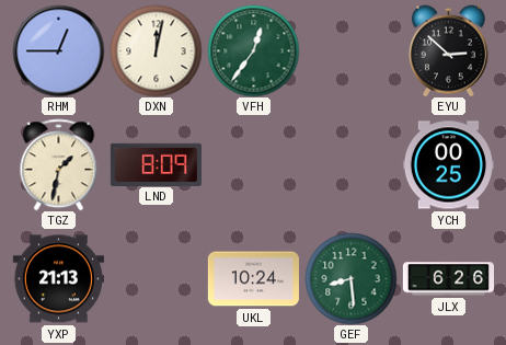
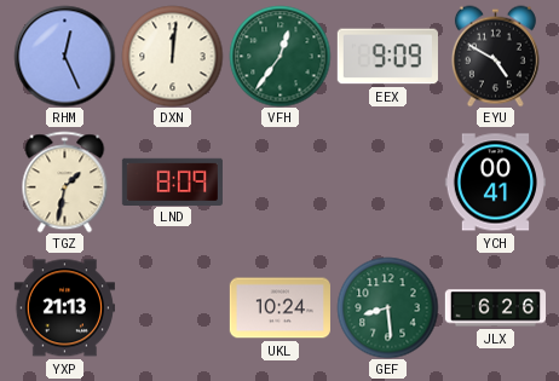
RHM: 12:45 -> 12:26
DXN: 12:02 -> 12:01
EEX: none -> 9:09
EYU: 2:52 -> 4:50
YCH: 00:25 -> 00:41
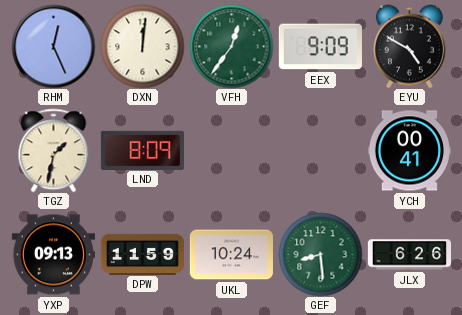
YXP: 21:13 -> 09:13
DPW: none -> 11:59
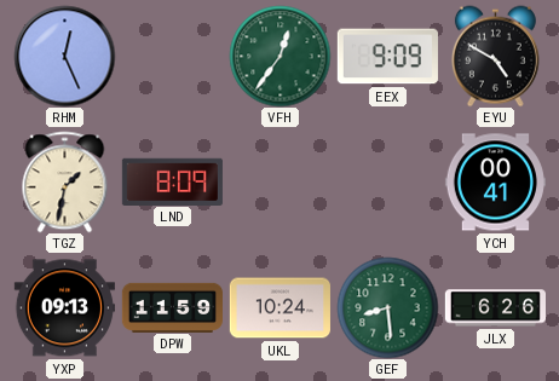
DXN: 12:01 -> none
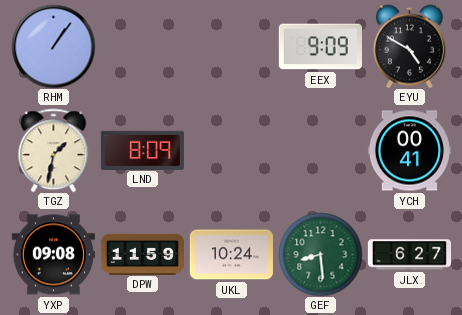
RHM: 12:26 -> 1:06
VFH: 12:36 -> none
YXP: 09:13 -> 09:08
JLX: 6:26 -> 6:27
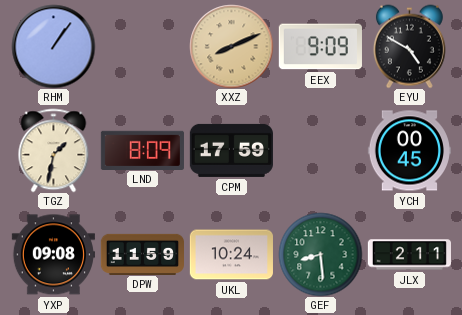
XXZ: none -> 8:11
CPM: none -> 17:59
YCH: 00:41 -> 00:45
JLX: 6:27 -> 2:11
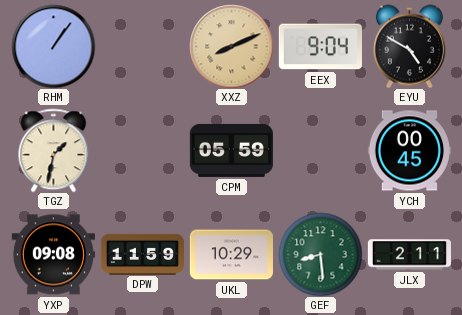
EEX: 9:09 -> 9:04
LND: 8:09 -> none
CPM: 17:59 -> 05:59
UKL: 10:24 -> 10:29
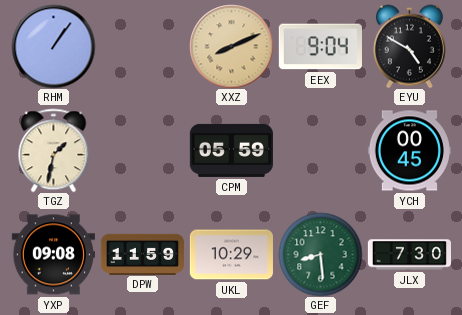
JLX: 2:11 -> 7:30
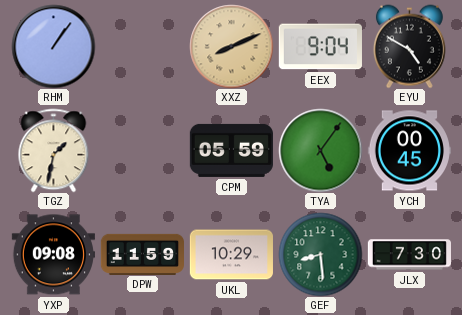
TYA: none -> 5:06
